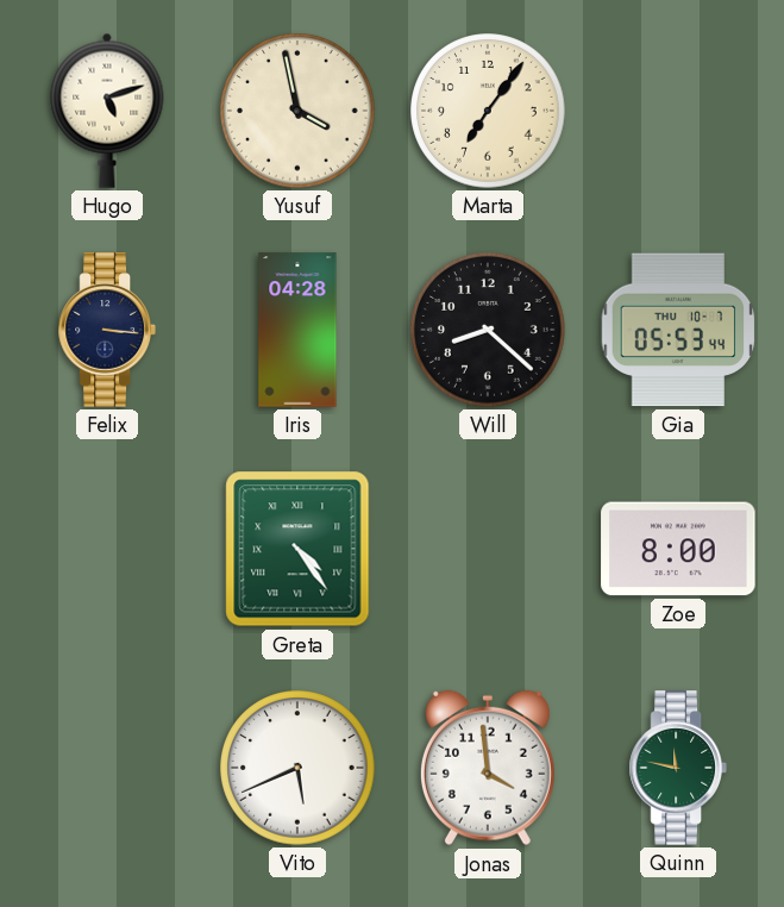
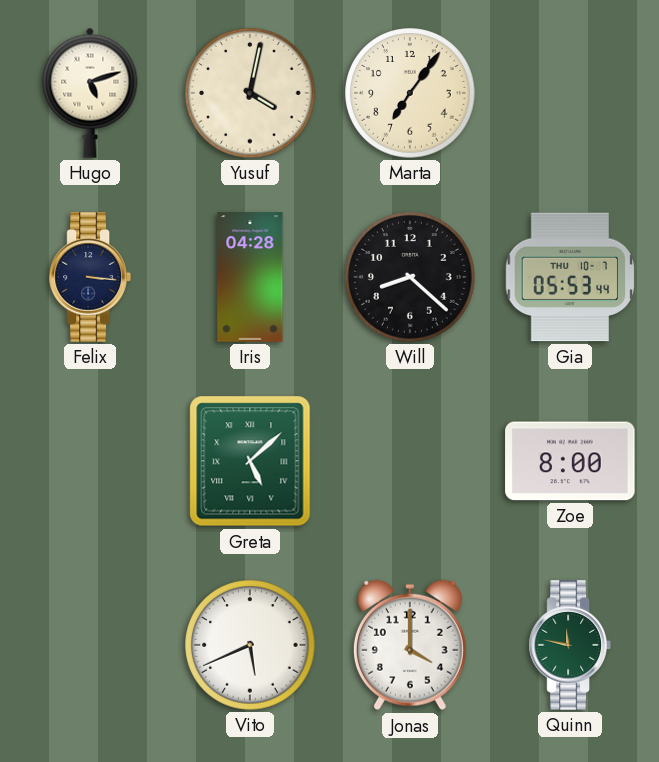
Yusuf: 3:58 -> 4:02
Greta: 4:24 -> 5:08
Jonas: 3:59 -> 4:00
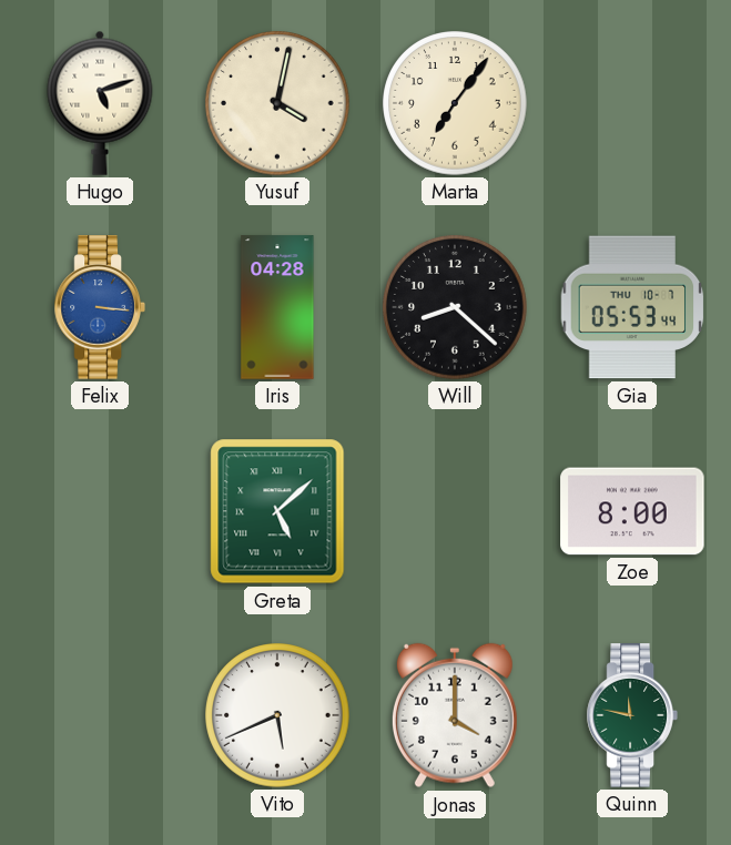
Felix dial: navy -> blue
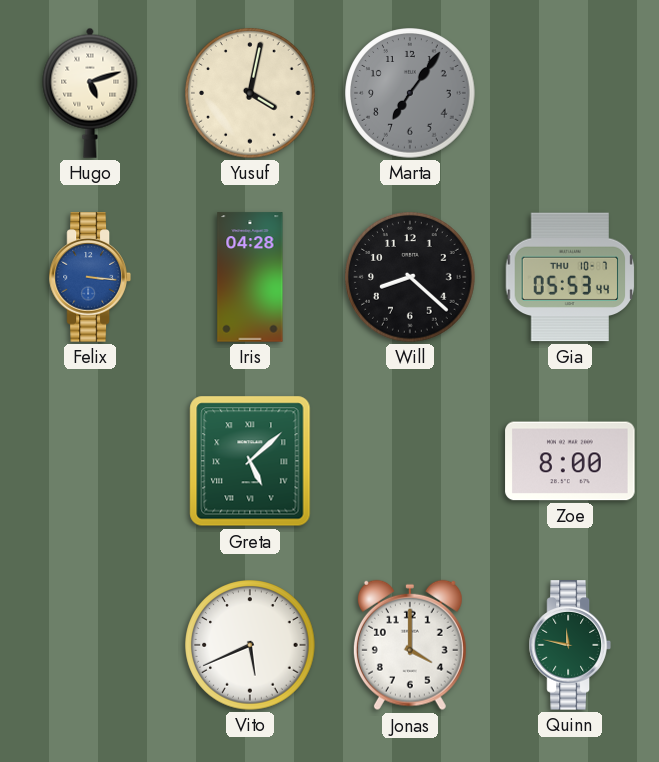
Marta dial: cream -> grey
